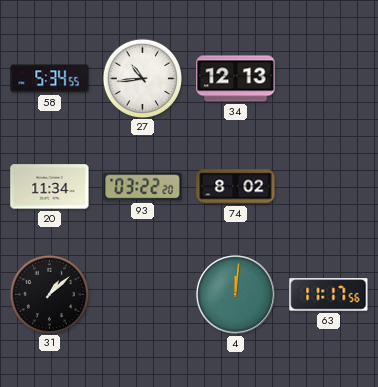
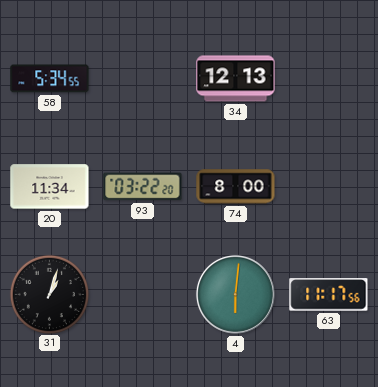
27: 10:44 -> none
74: 8:02 -> 8:00
31: 1:08 -> 1:03
4: 12:01 -> 6:01
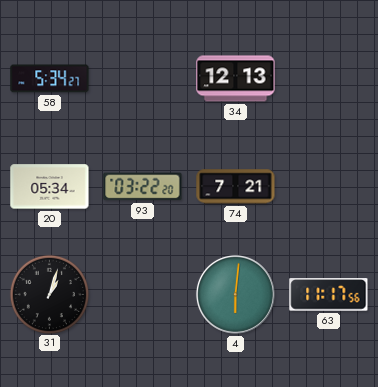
58: 5:34:55 -> 5:34:27
20: 11:34 -> 05:34
74: 8:00 -> 7:21
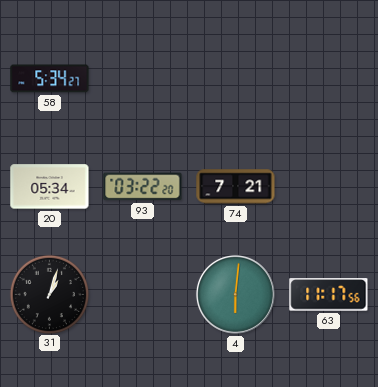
34: 12:13 -> none
